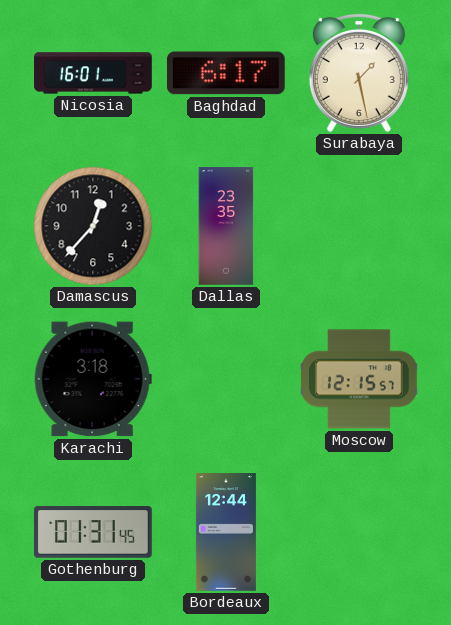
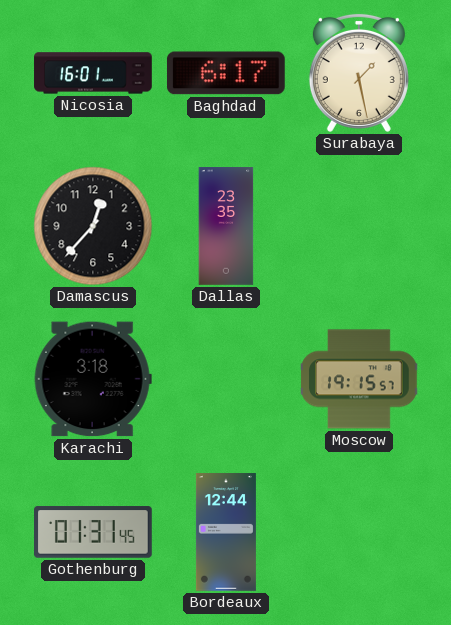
Moscow: 12:15 -> 19:15
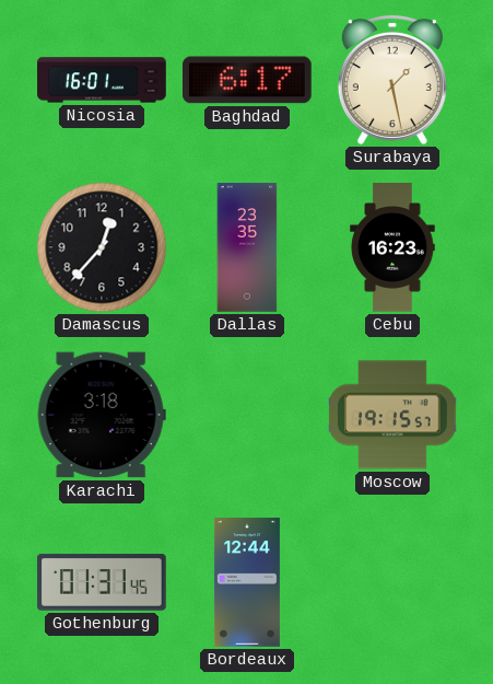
Cebu: none -> 16:23
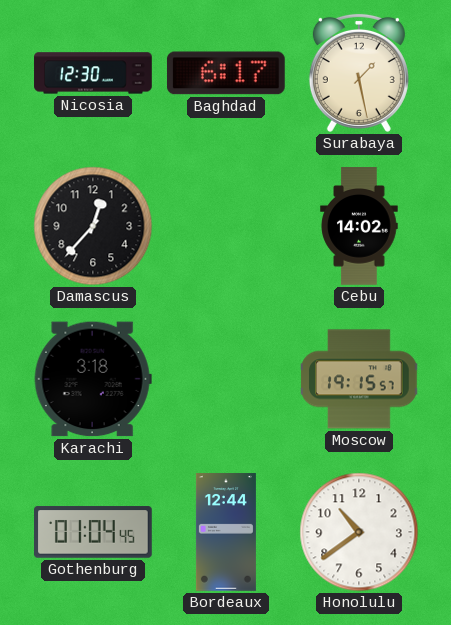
Nicosia: 16:01 -> 12:30
Dallas: 23:35 -> none
Cebu: 16:23 -> 14:02
Gothenburg: 01:31 -> 01:04
Honolulu: none -> 10:39
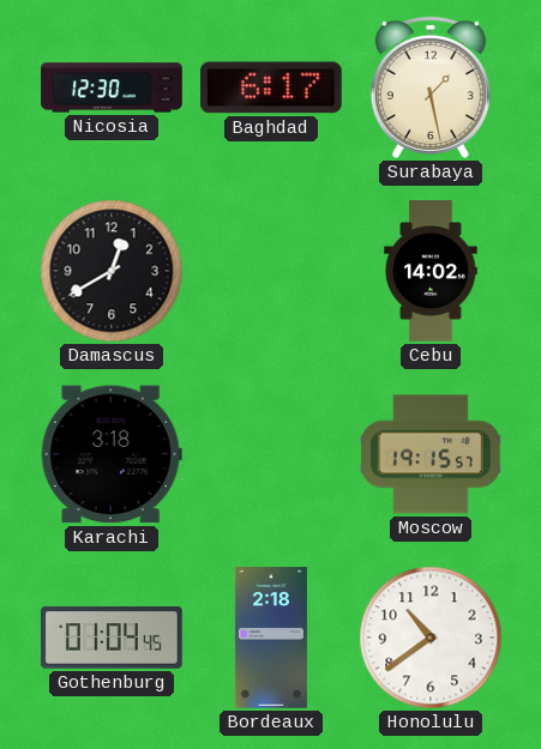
Damascus: 12:37 -> 12:40
Bordeaux: 12:44 -> 2:18
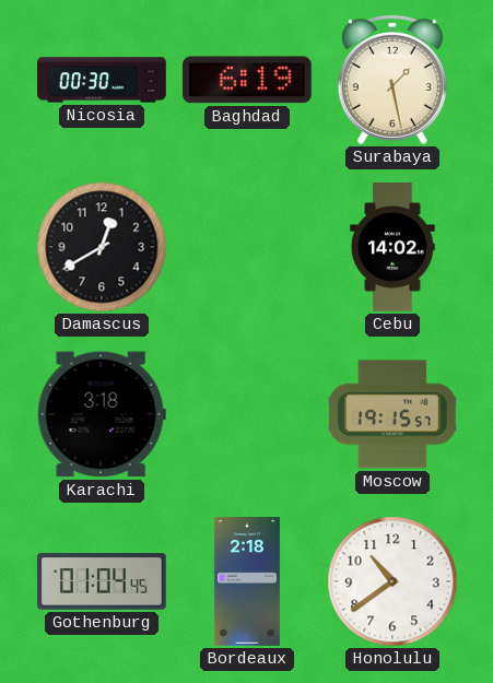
Nicosia: 12:30 -> 00:30
Baghdad: 6:17 -> 6:19
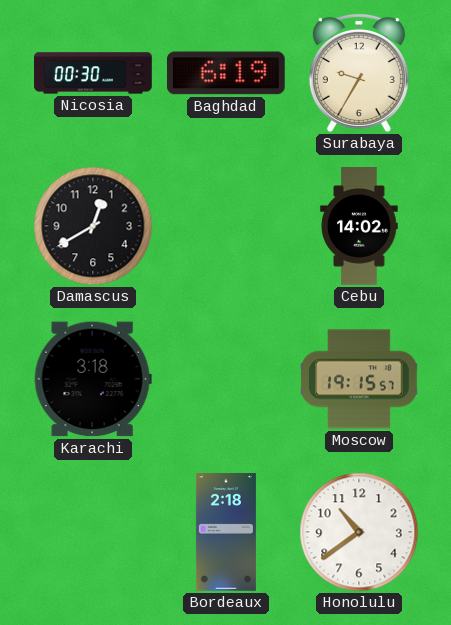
Surabaya: 1:28 -> 9:35
Gothenburg: 01:04 -> none
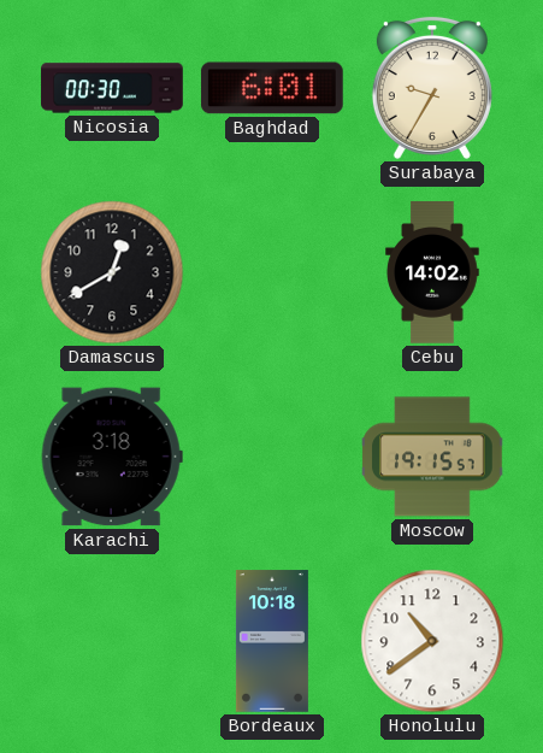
Baghdad: 6:19 -> 6:01
Bordeaux: 2:18 -> 10:18
